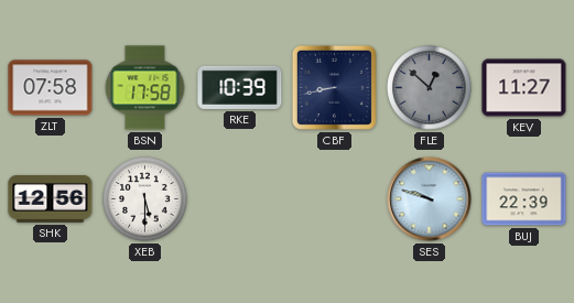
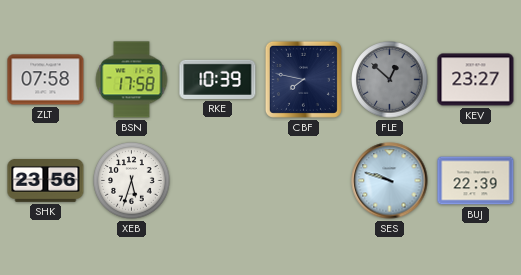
CBF: 8:43 -> 7:47
KEV: 11:27 -> 23:27
SHK: 12:56 -> 23:56
XEB: 5:30 -> 5:33
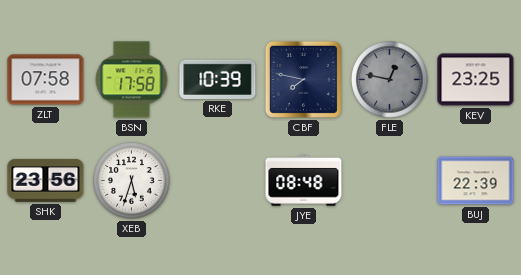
FLE: 12:52 -> 12:47
KEV: 23:27 -> 23:25
JYE: none -> 08:48
SES: 9:48 -> none
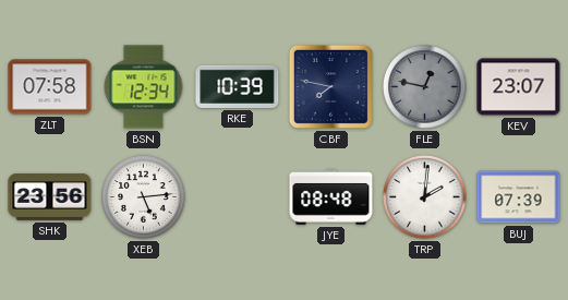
BSN: 17:58 -> 12:34
KEV: 23:25 -> 23:07
XEB: 5:33 -> 5:14
TRP: none -> 2:01
BUJ: 22:39 -> 07:39
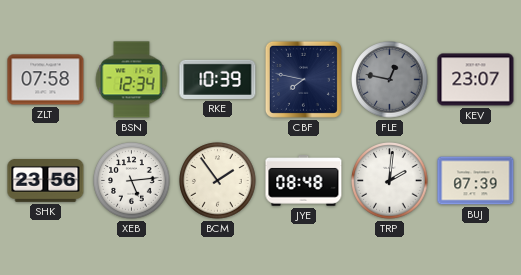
BCM: none -> 1:54
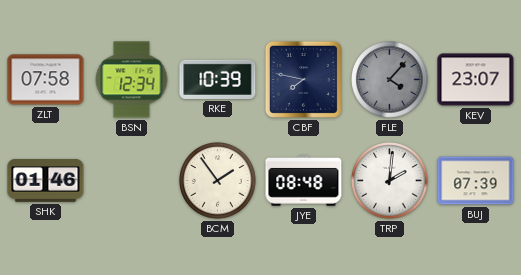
FLE: 12:47 -> 4:07
SHK: 23:56 -> 01:46
XEB: 5:14 -> none
